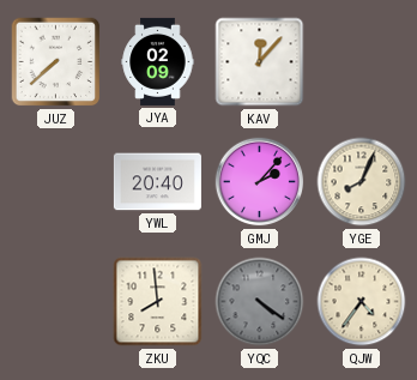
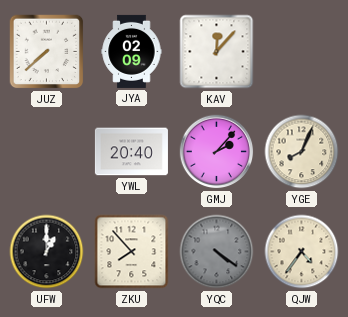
UFW: none -> 1:00
ZKU: 7:59 -> 7:53
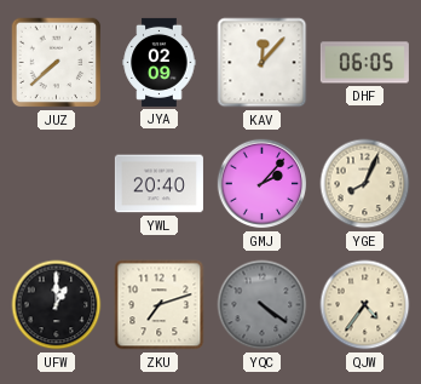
DHF: none -> 06:05
ZKU: 7:53 -> 7:12
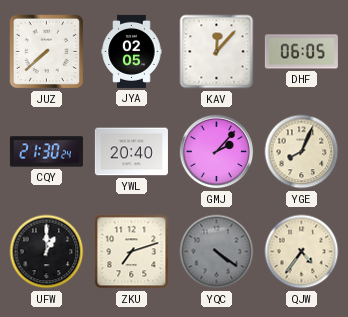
JYA: 02:09 -> 02:05
CQY: none -> 21:30
